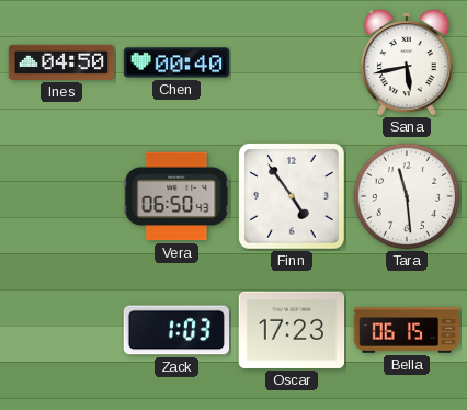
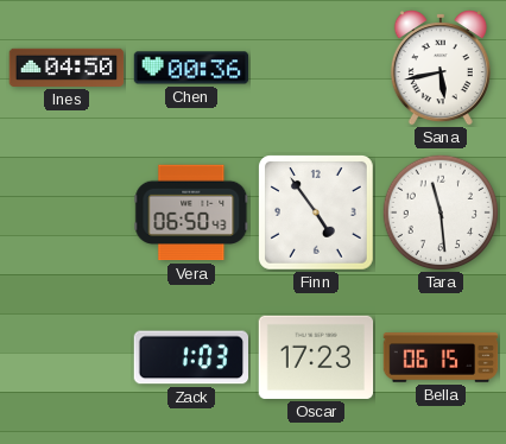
Chen: 00:40 -> 00:36
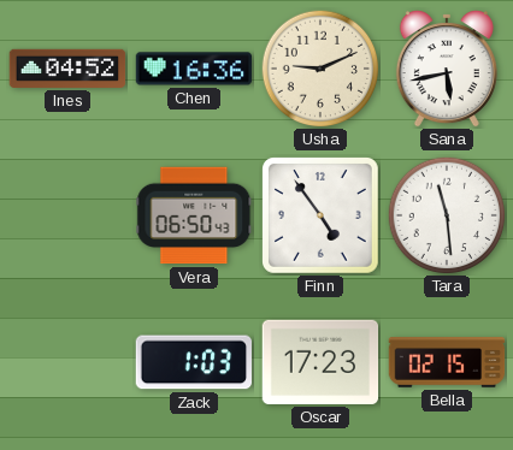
Ines: 04:50 -> 04:52
Chen: 00:36 -> 16:36
Usha: none -> 9:11
Bella: 06:15 -> 02:15
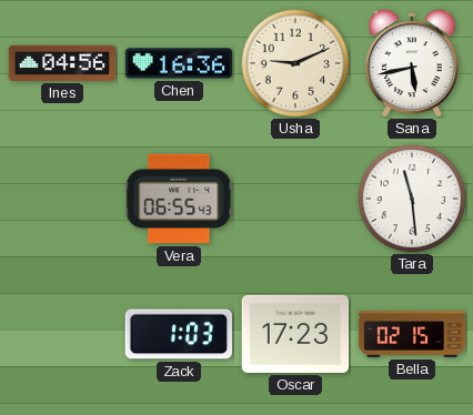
Ines: 04:52 -> 04:56
Vera: 06:50 -> 06:55
Finn: 4:54 -> none
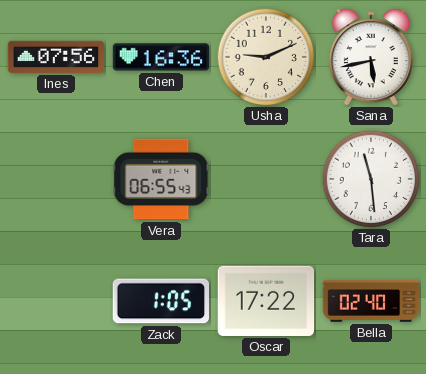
Ines: 04:56 -> 07:56
Zack: 1:03 -> 1:05
Oscar: 17:23 -> 17:22
Bella: 02:15 -> 02:40
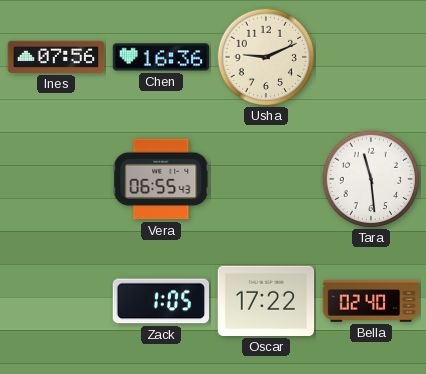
Sana: 5:43 -> none
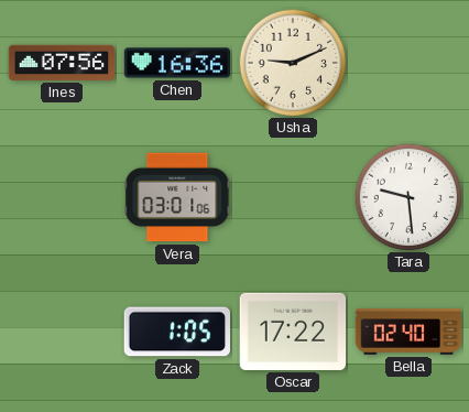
Vera: 06:55 -> 03:01
Tara: 11:29 -> 9:29
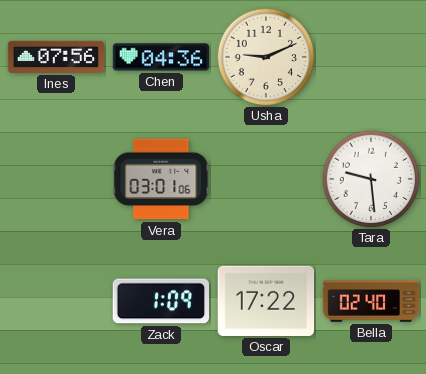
Chen: 16:36 -> 04:36
Zack: 1:05 -> 1:09
